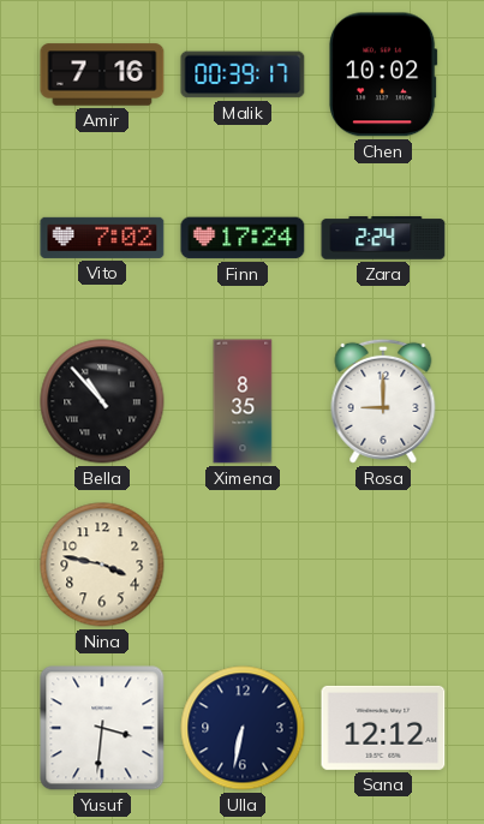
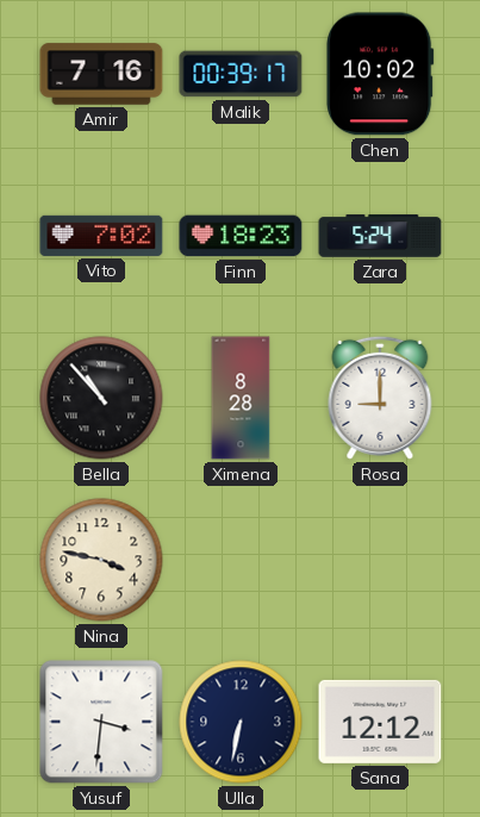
Finn: 17:24 -> 18:23
Zara: 2:24 -> 5:24
Ximena: 8:35 -> 8:28
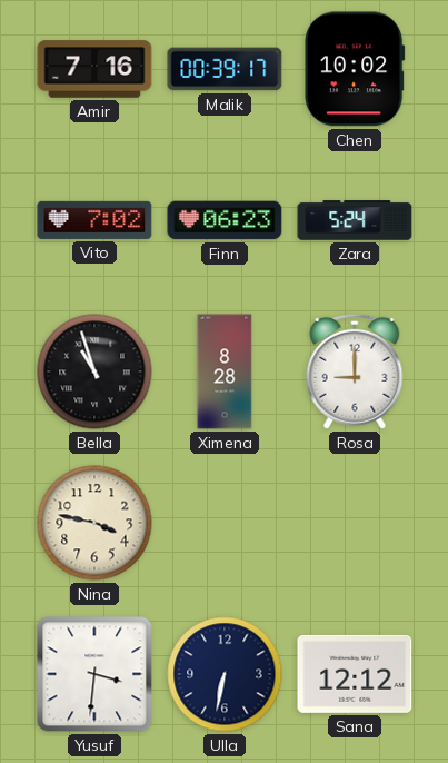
Finn: 18:23 -> 06:23
Bella: 10:53 -> 10:57
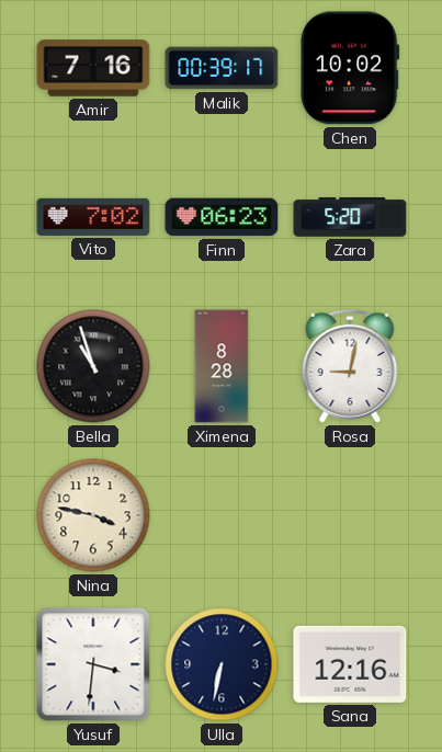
Zara: 5:24 -> 5:20
Rosa: 9:00 -> 9:02
Sana: 12:12 -> 12:16
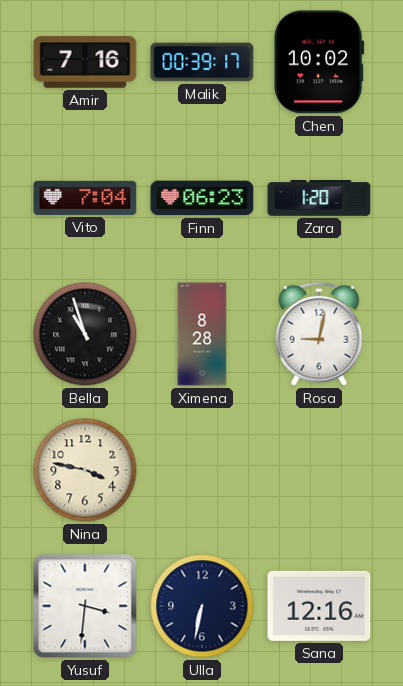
Vito: 7:02 -> 7:04
Zara: 5:20 -> 1:20
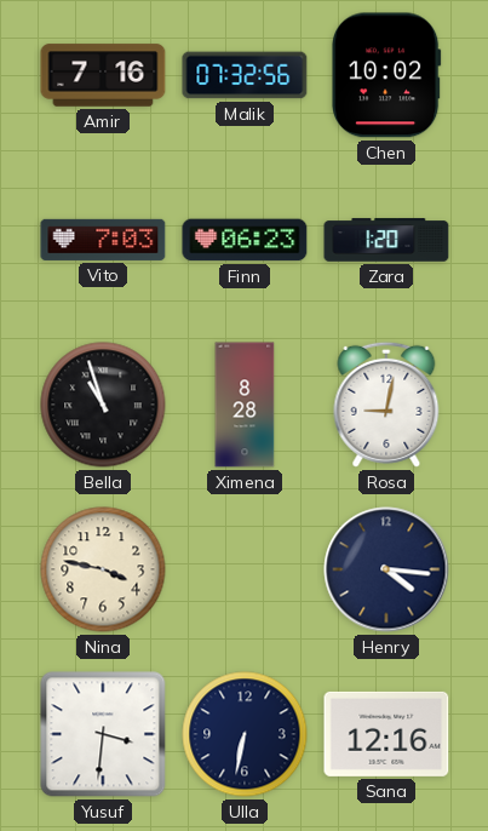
Malik: 00:39 -> 07:32
Vito: 7:04 -> 7:03
Henry: none -> 4:16
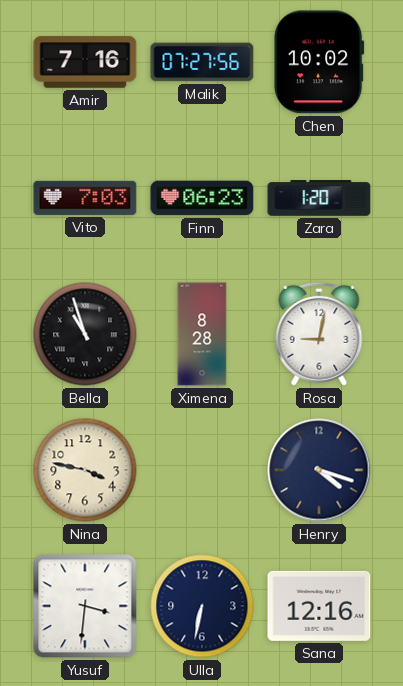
Malik: 07:32 -> 07:27
Henry: 4:16 -> 4:18
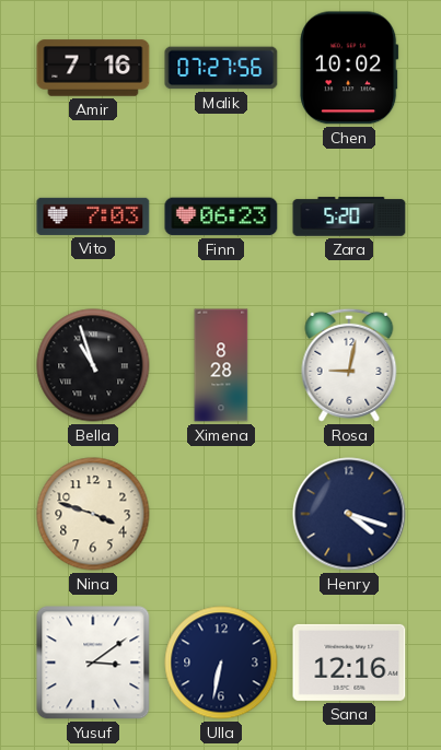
Zara: 1:20 -> 5:20
Nina: 3:47 -> 3:48
Yusuf: 3:31 -> 3:09
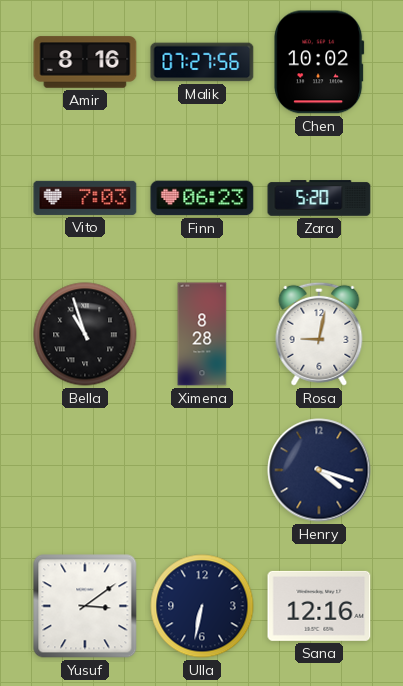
Amir: 7:16 -> 8:16
Nina: 3:48 -> none
